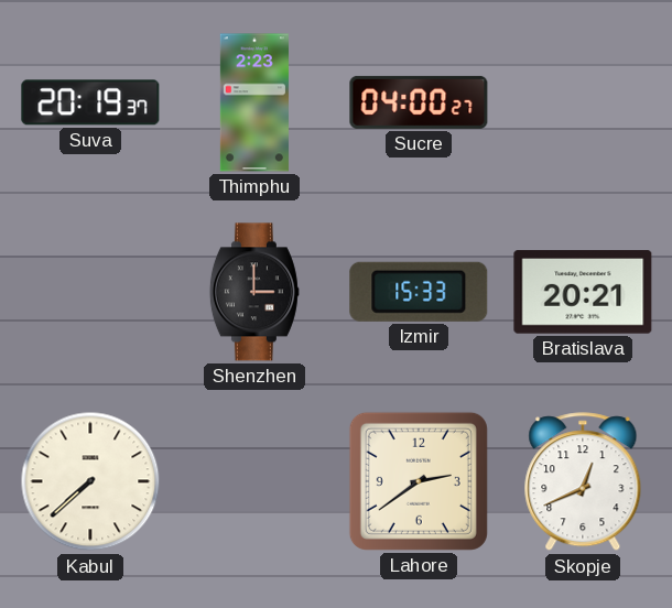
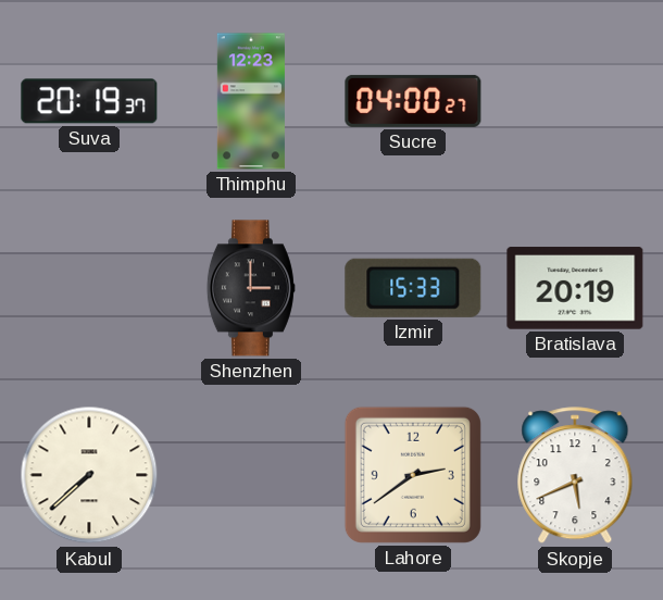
Thimphu: 2:23 -> 12:23
Bratislava: 20:21 -> 20:19
Skopje: 12:41 -> 5:41
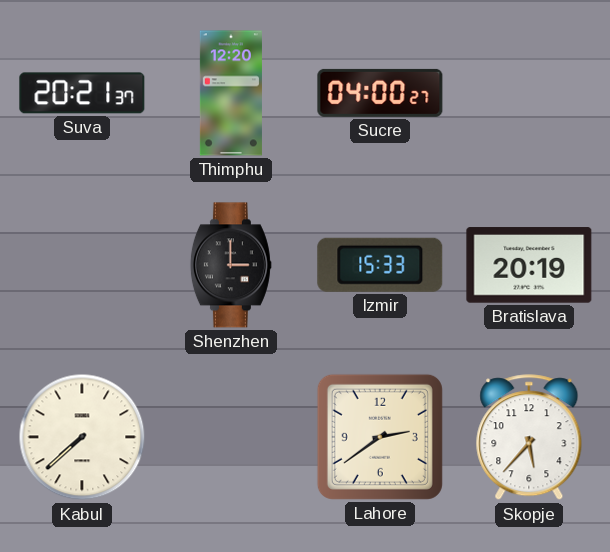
Suva: 20:19 -> 20:21
Thimphu: 12:23 -> 12:20
Skopje: 5:41 -> 5:37
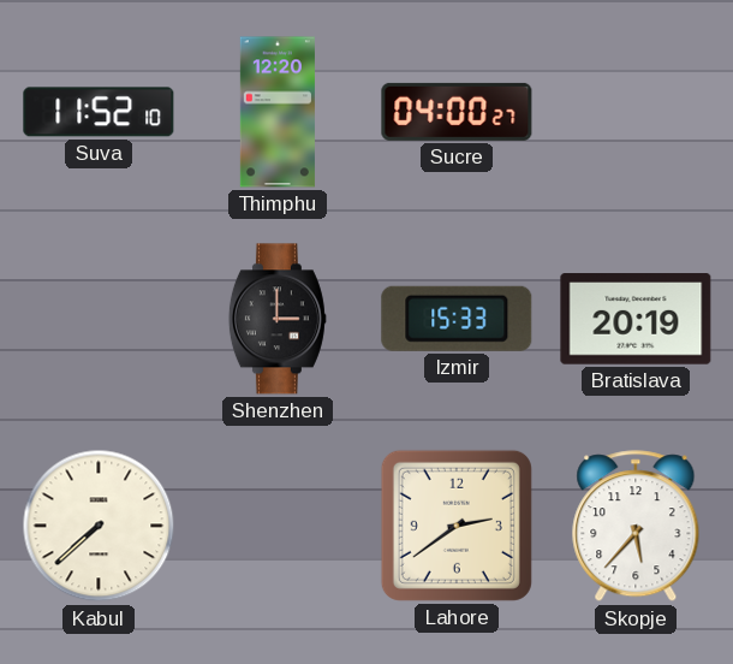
Suva: 20:21 -> 11:52
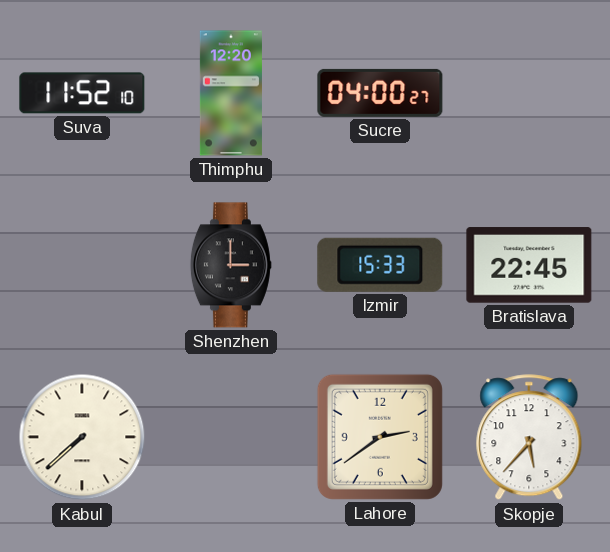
Bratislava: 20:19 -> 22:45
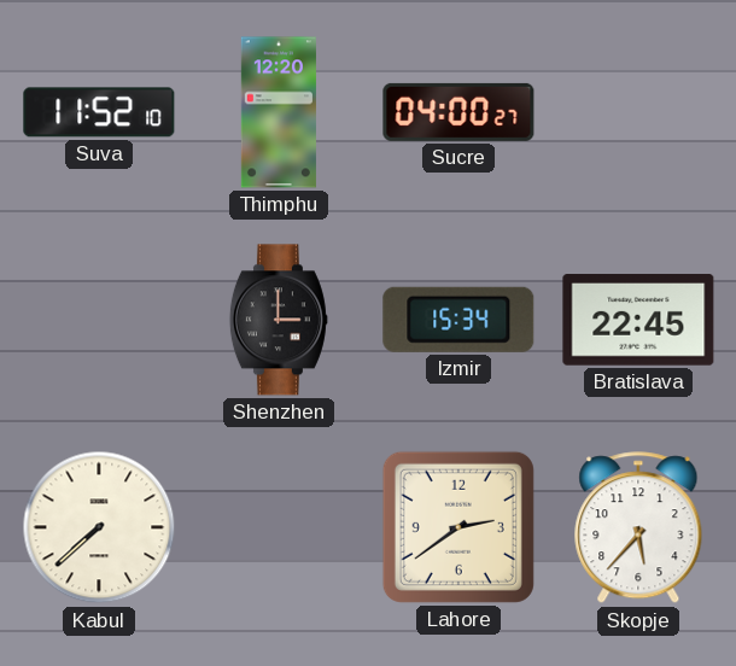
Izmir: 15:33 -> 15:34
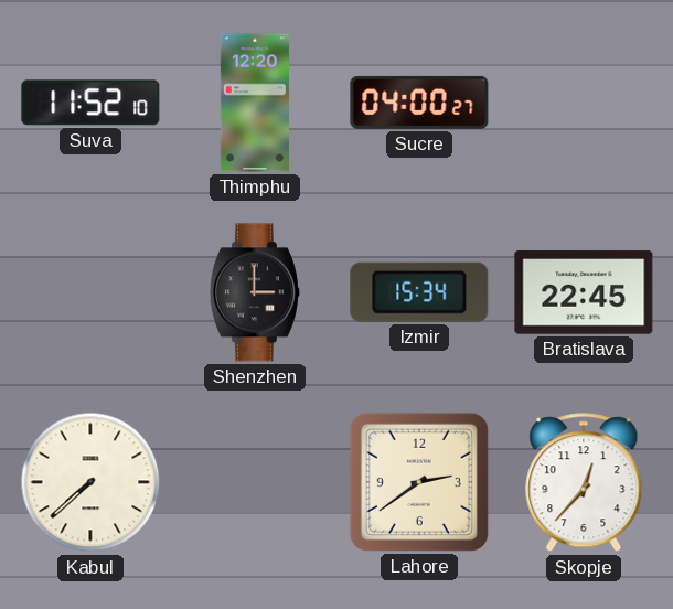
Skopje: 5:37 -> 12:37
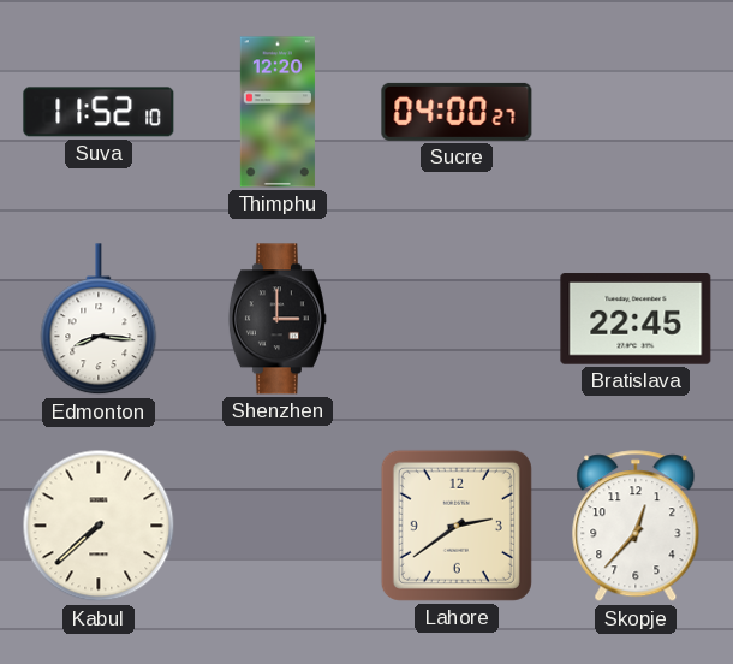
Edmonton: none -> 8:16
Izmir: 15:34 -> none
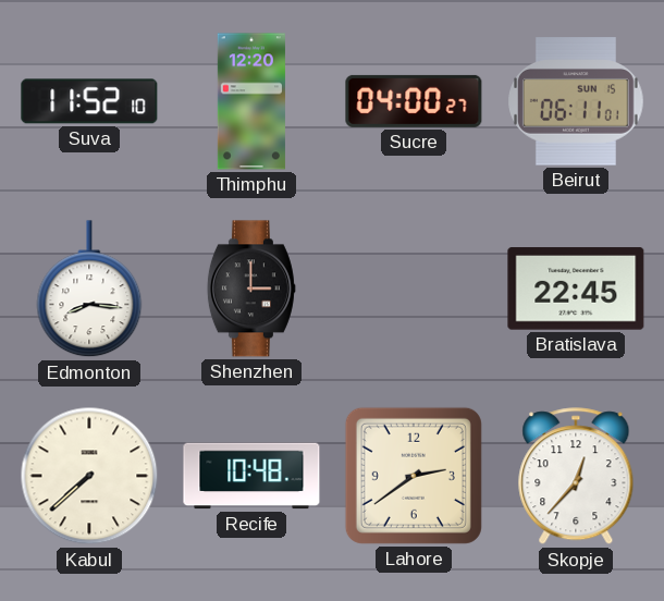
Beirut: none -> 06:11
Recife: none -> 10:48
